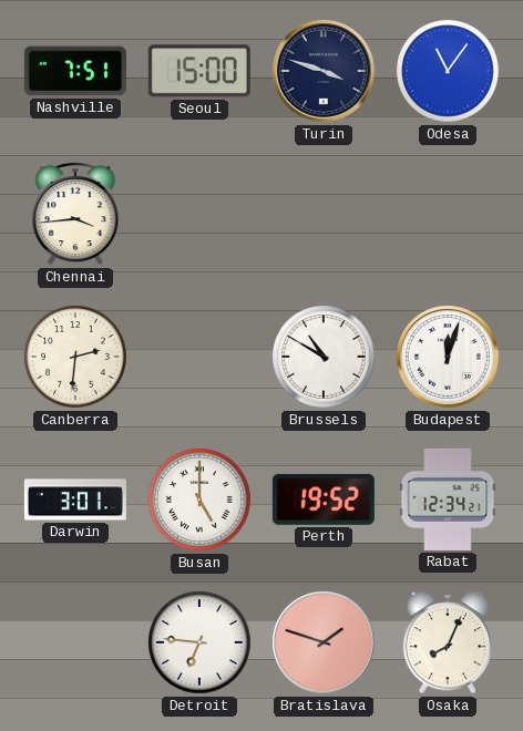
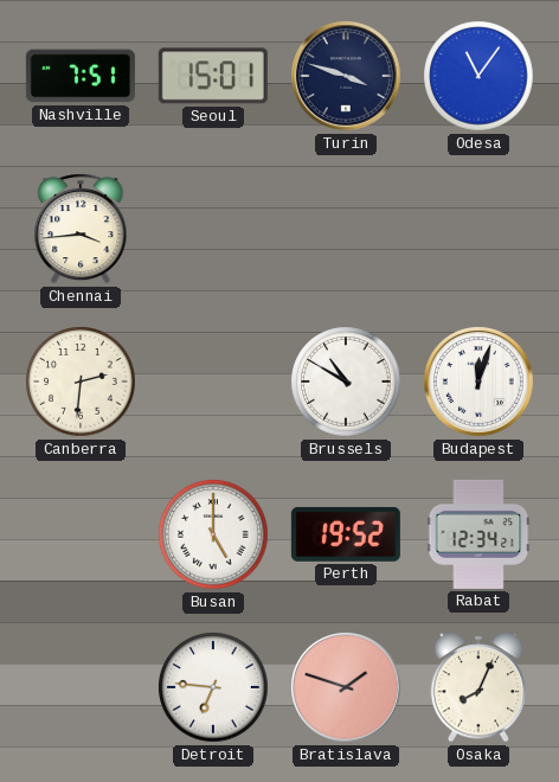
Seoul: 15:00 -> 15:01
Darwin: 3:01 -> none
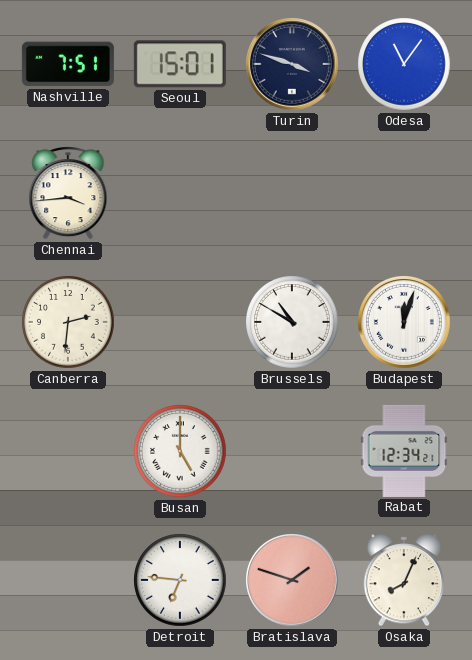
Perth: 19:52 -> none
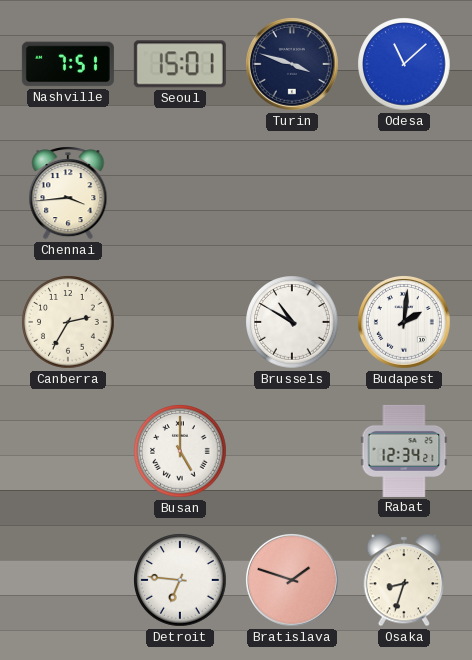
Odesa: 11:06 -> 11:08
Canberra: 2:31 -> 2:35
Budapest: 12:03 -> 2:01
Osaka: 8:04 -> 8:33
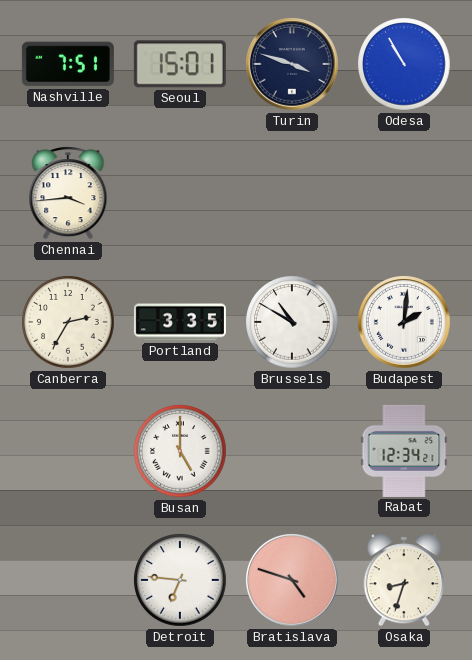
Odesa: 11:08 -> 10:55
Portland: none -> 3:35
Bratislava: 1:48 -> 4:48
